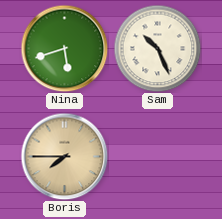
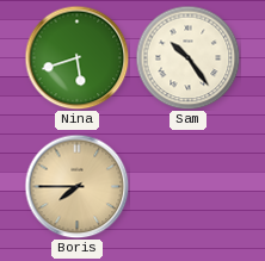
Sam: 10:26 -> 10:24
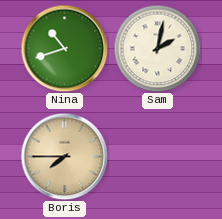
Nina: 5:42 -> 10:42
Sam: 10:24 -> 2:02
